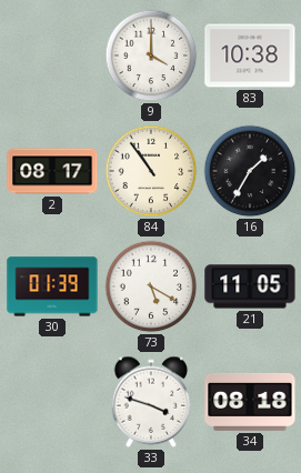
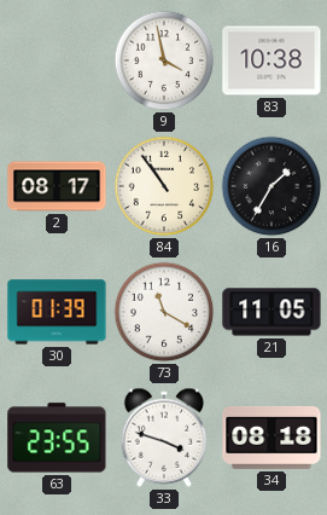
9: 4:00 -> 3:58
73: 5:20 -> 11:20
63: none -> 23:55
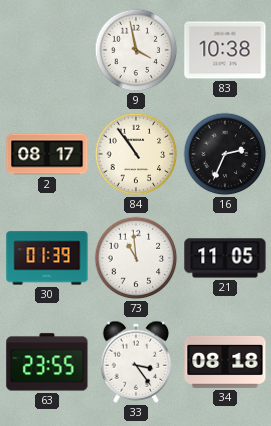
16: 1:35 -> 2:34
73: 11:20 -> 10:59
33: 3:48 -> 3:24
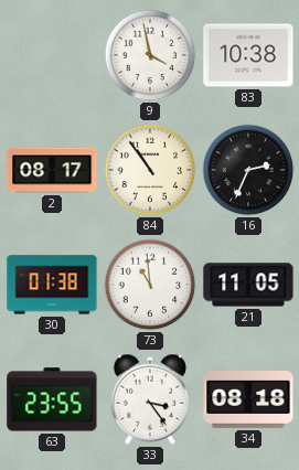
30: 01:39 -> 01:38
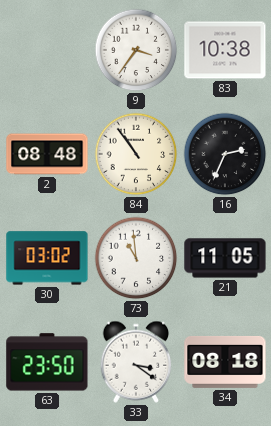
9: 3:58 -> 3:36
2: 08:17 -> 08:48
30: 01:38 -> 03:02
63: 23:55 -> 23:50
33: 3:24 -> 3:21
